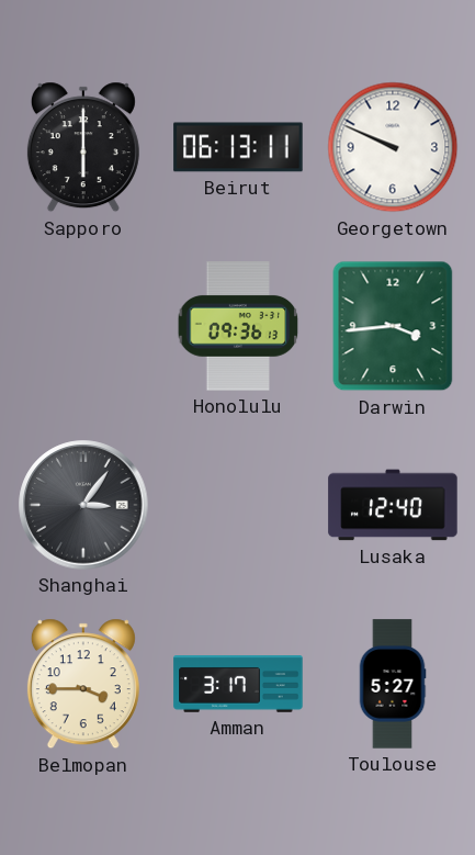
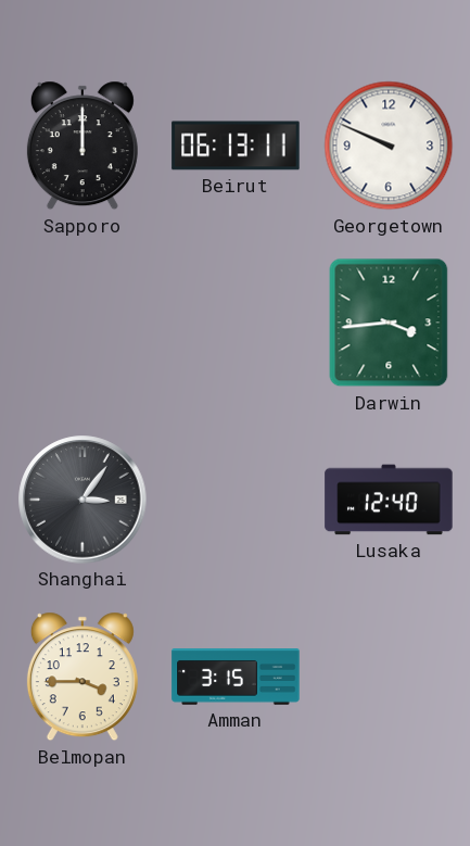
Sapporo: 6:00 -> 12:00
Honolulu: 09:36 -> none
Amman: 3:17 -> 3:15
Toulouse: 5:27 -> none
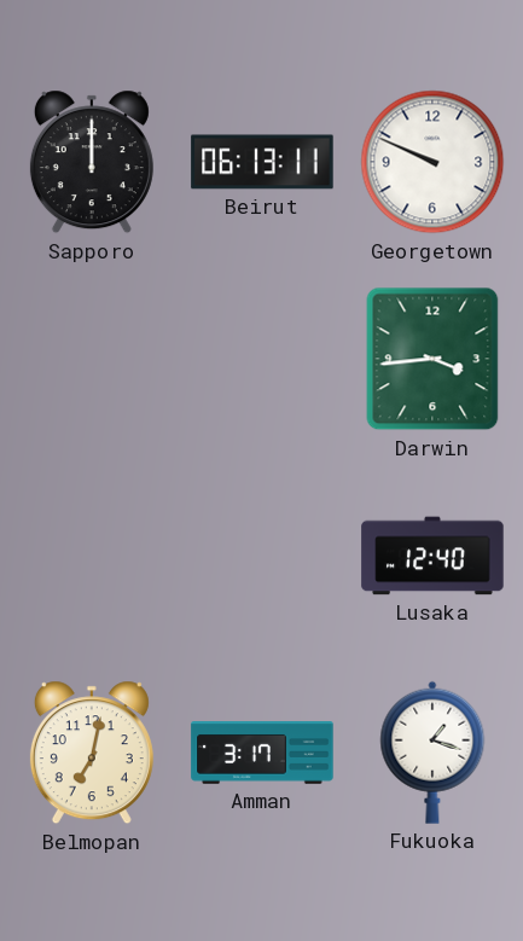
Shanghai: 3:06 -> none
Belmopan: 3:45 -> 7:02
Amman: 3:15 -> 3:17
Fukuoka: none -> 1:18
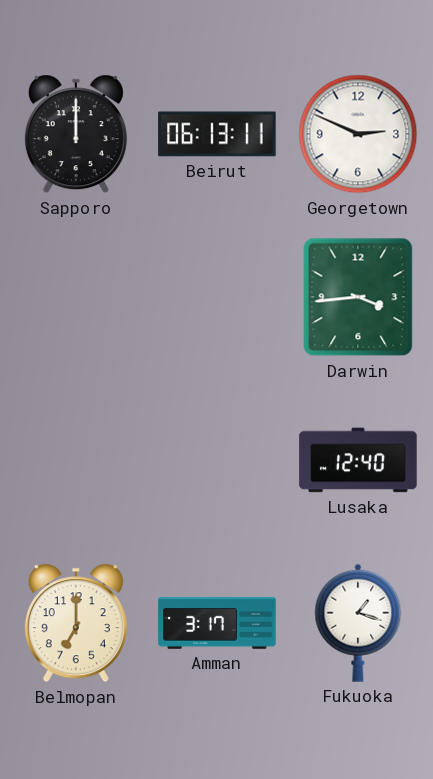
Georgetown: 9:49 -> 2:49
Belmopan: 7:02 -> 7:00
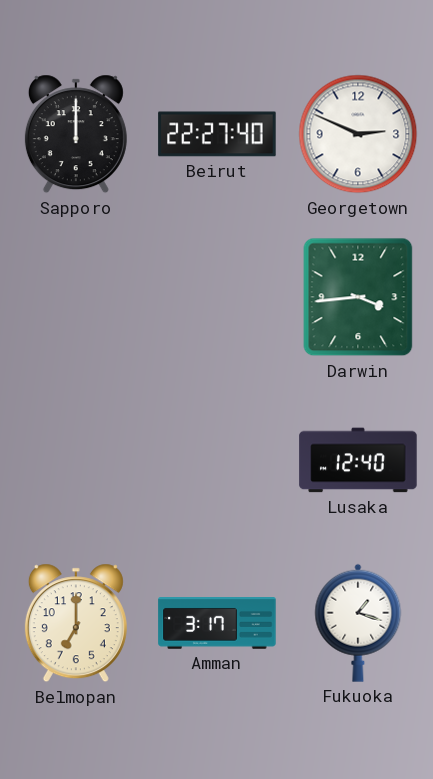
Beirut: 06:13 -> 22:27
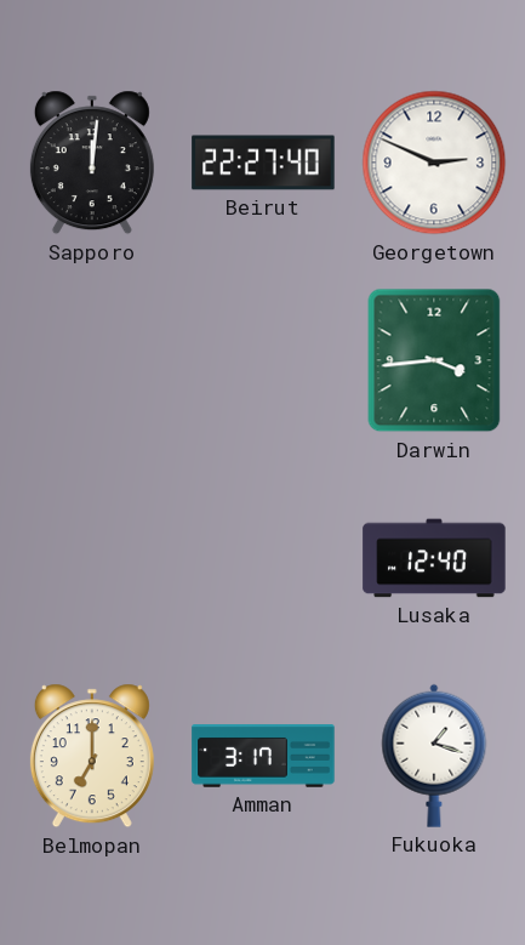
Sapporo: 12:00 -> 12:01
